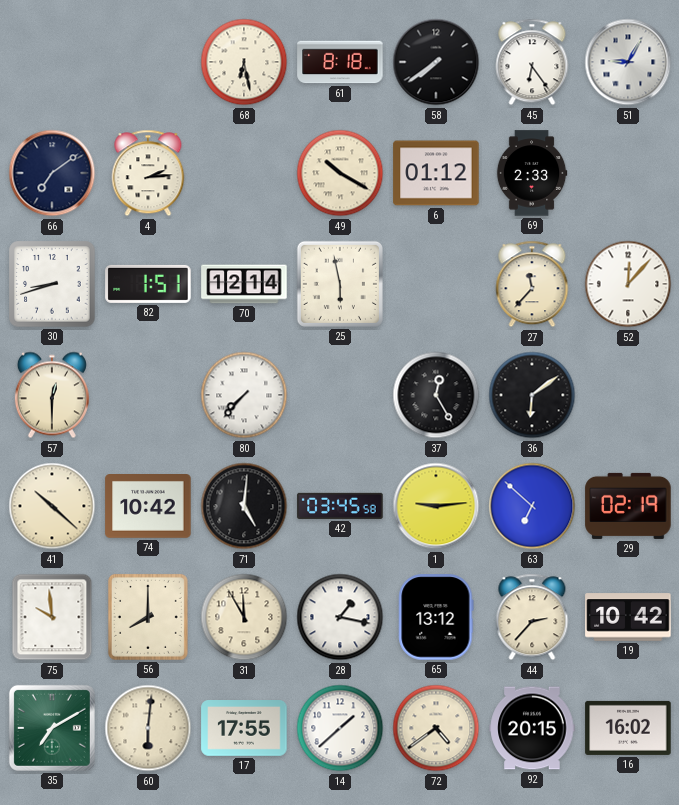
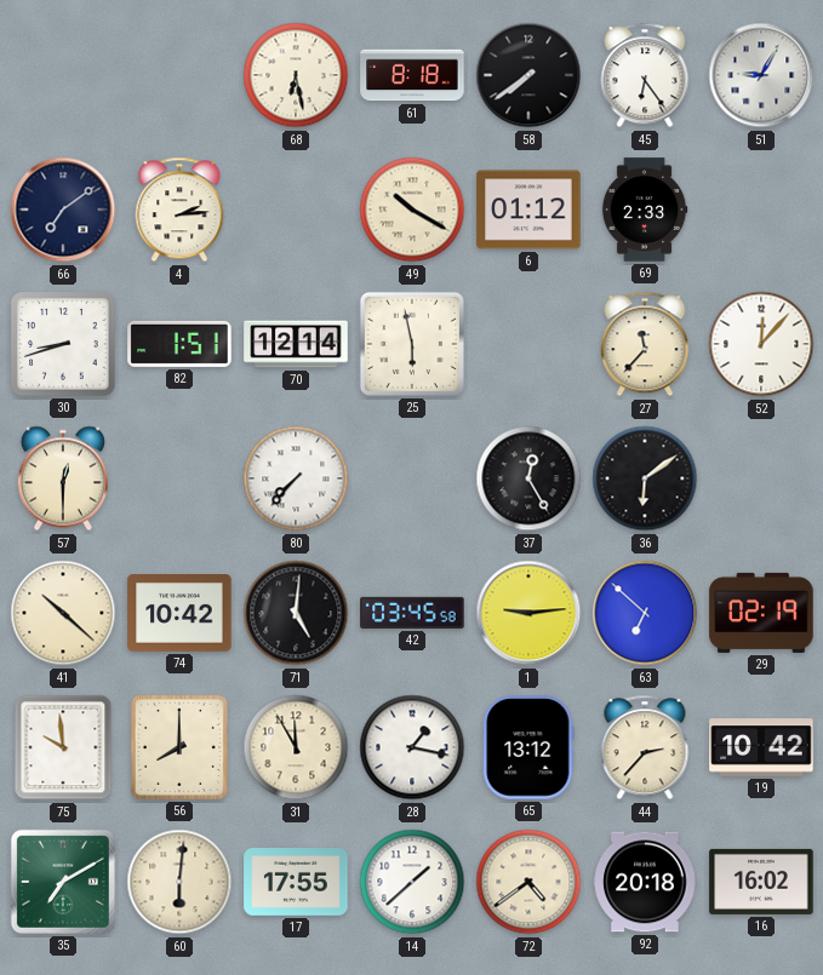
92: 20:15 -> 20:18
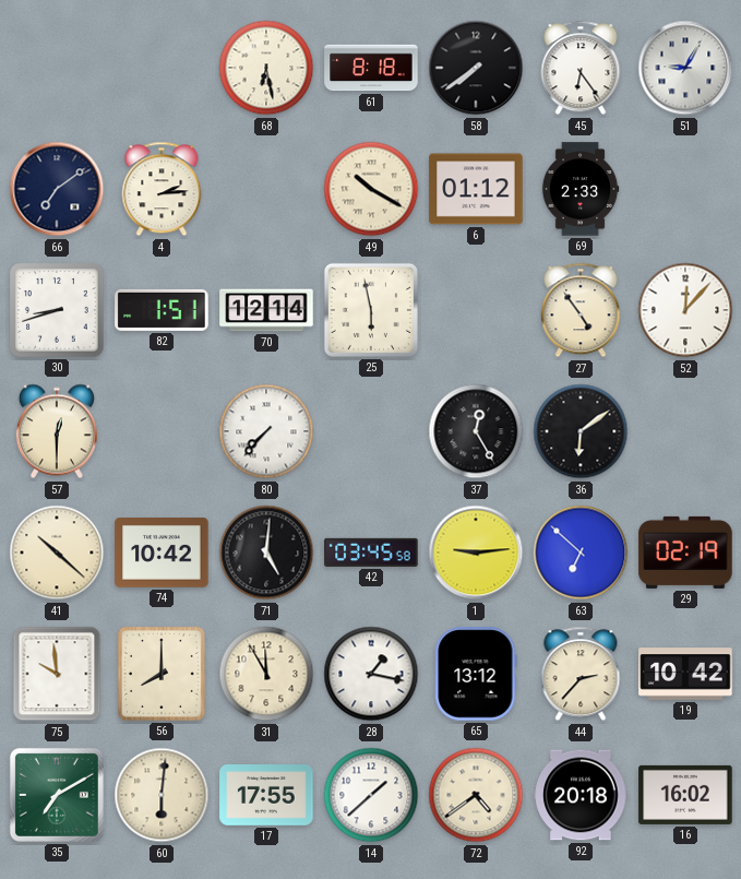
27: 11:37 -> 4:54
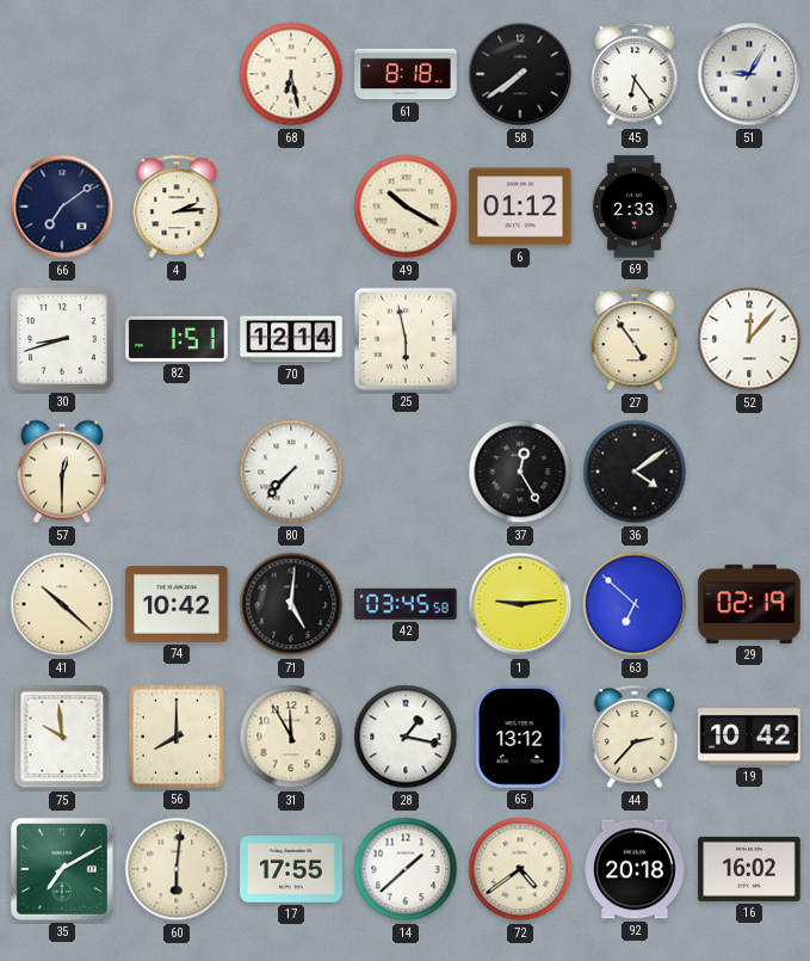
36: 6:09 -> 4:09
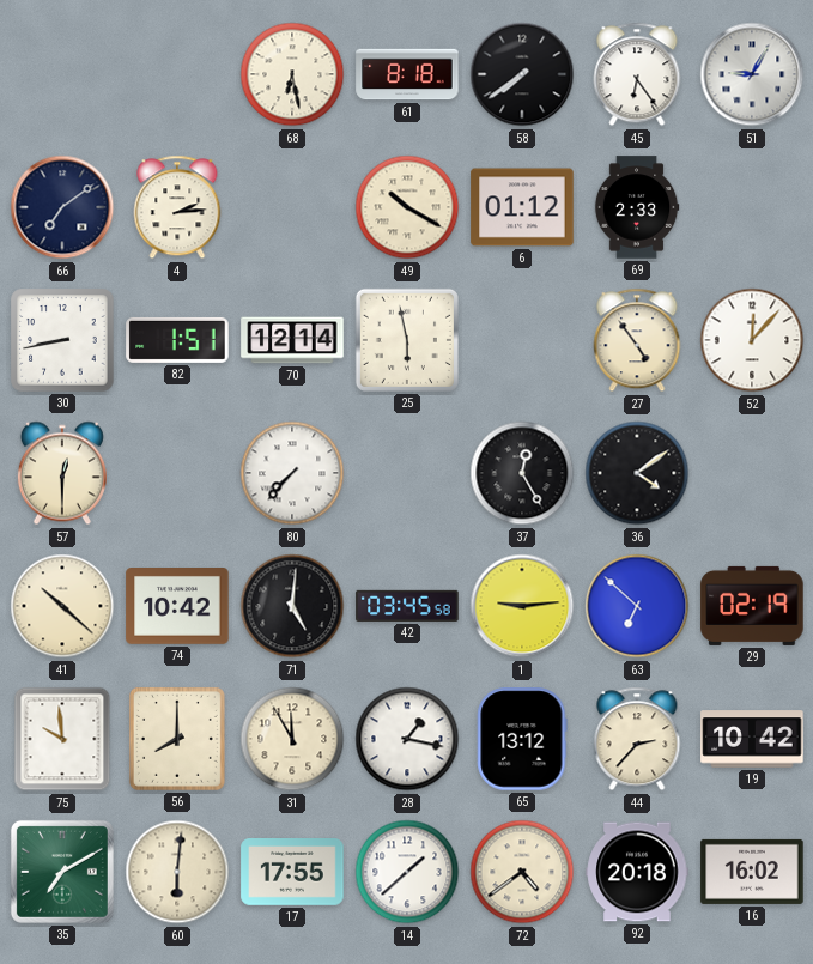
30: 8:42 -> 8:43
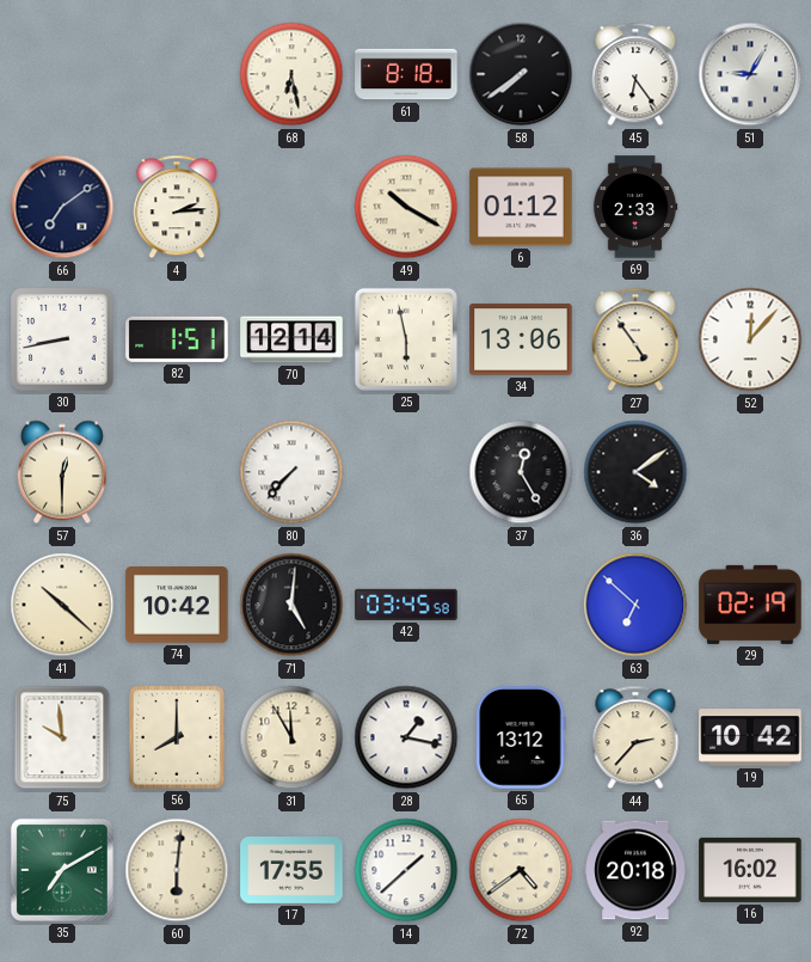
34: none -> 13:06
1: 9:14 -> none
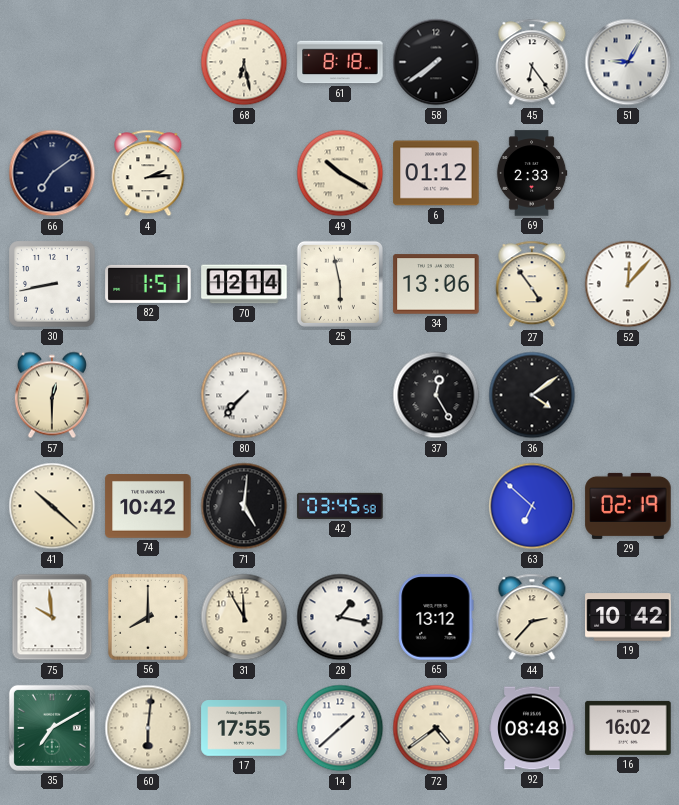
92: 20:18 -> 08:48
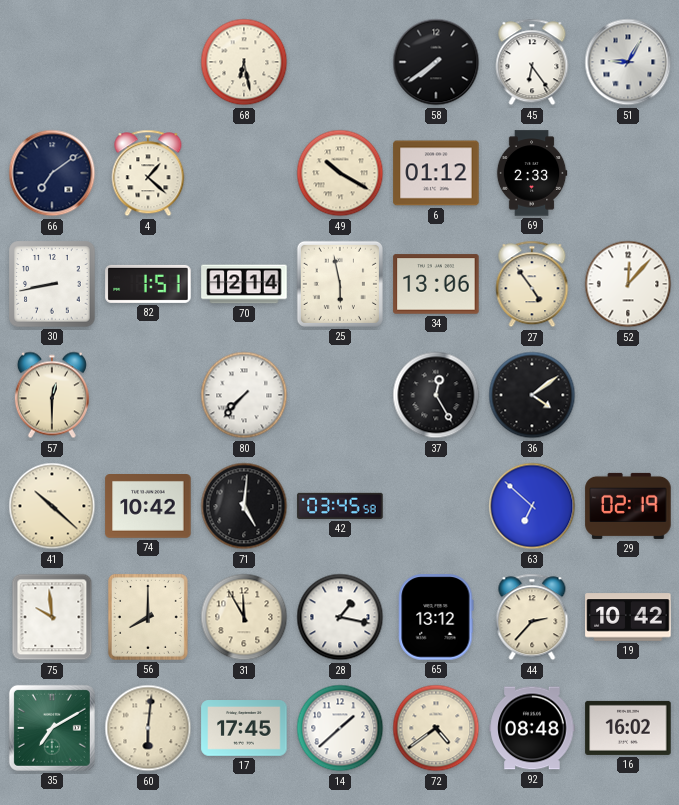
61: 8:18 -> none
4: 2:14 -> 1:22
17: 17:55 -> 17:45
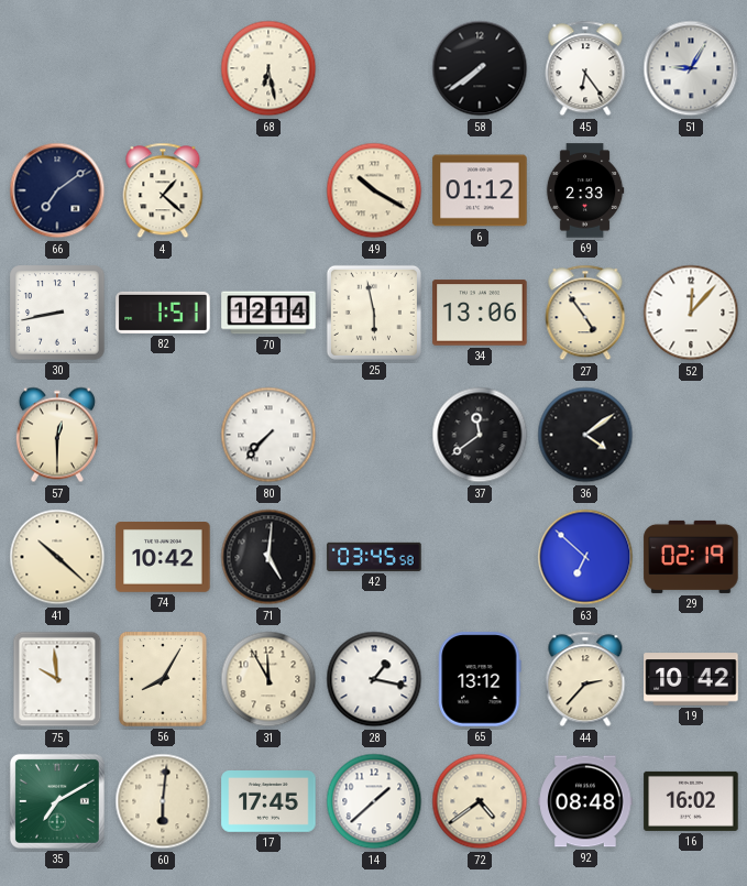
37: 12:25 -> 11:39
56: 8:00 -> 8:05
